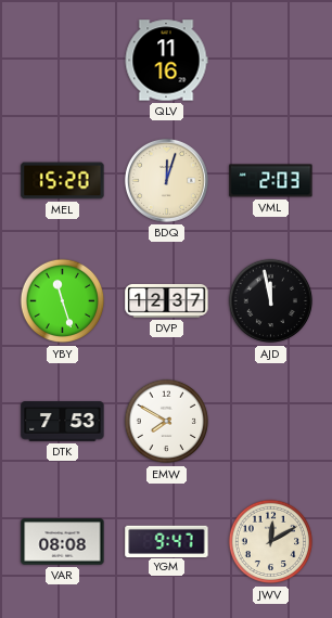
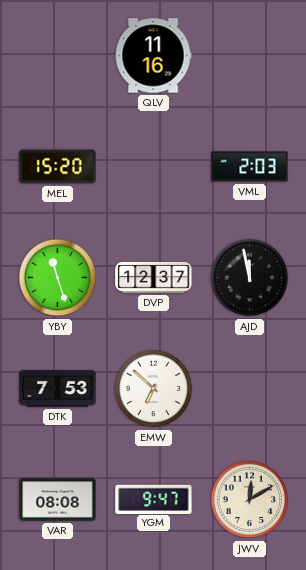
BDQ: 12:03 -> none
EMW: 7:50 -> 6:52
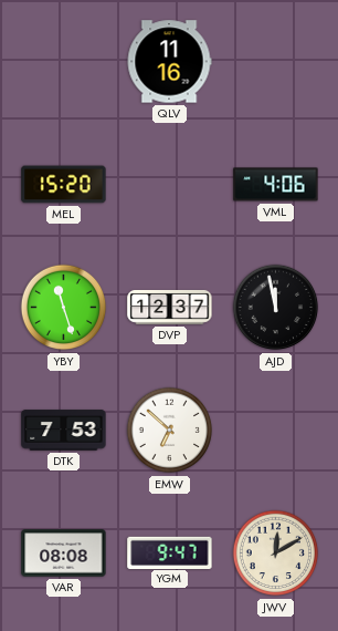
VML: 2:03 -> 4:06
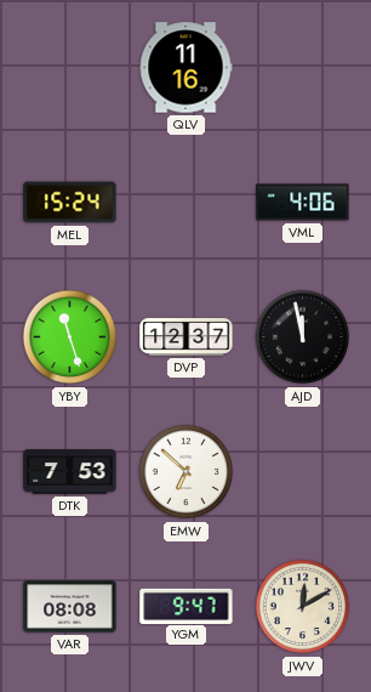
MEL: 15:20 -> 15:24
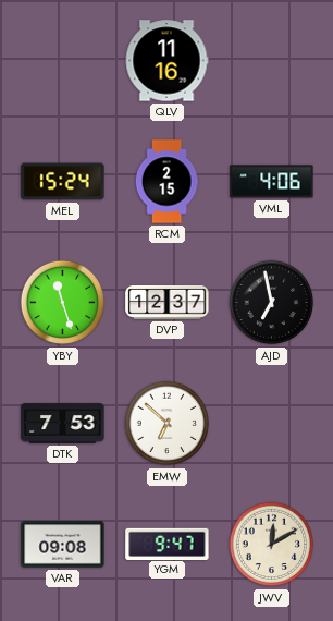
RCM: none -> 2:15
AJD: 11:58 -> 6:58
VAR: 08:08 -> 09:08
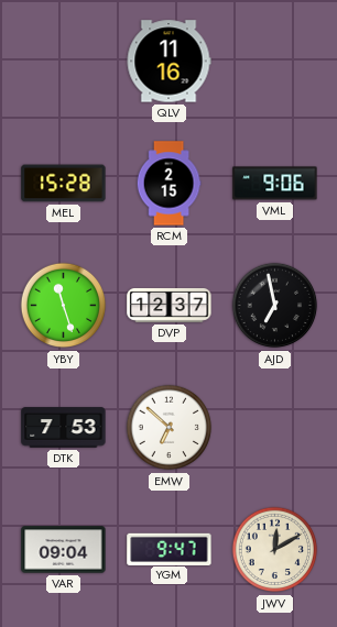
MEL: 15:24 -> 15:28
VML: 4:06 -> 9:06
VAR: 09:08 -> 09:04
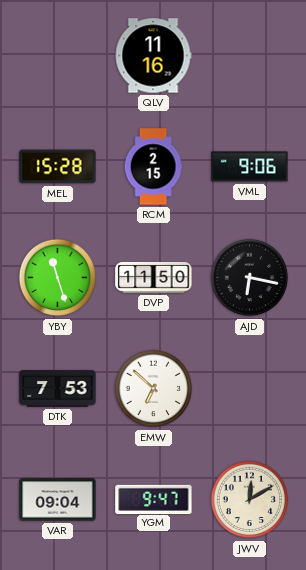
DVP: 12:37 -> 11:50
AJD: 6:58 -> 6:17
